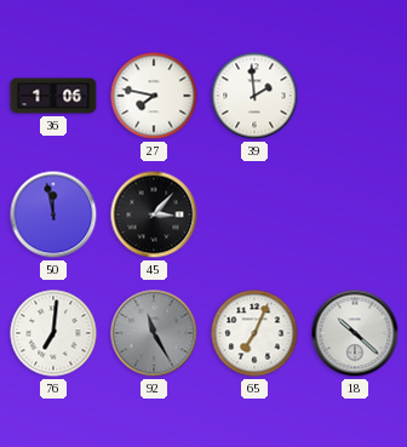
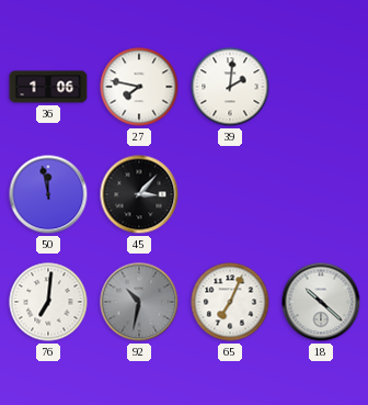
39: 1:59 -> 2:01
92: 11:25 -> 10:32
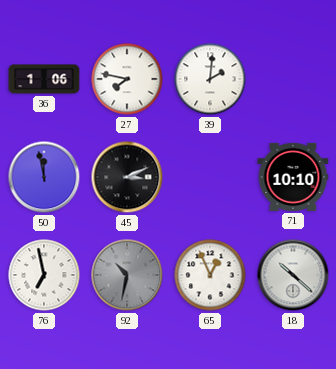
45: 3:07 -> 3:11
71: none -> 10:10
76: 7:01 -> 6:58
65: 7:04 -> 12:56
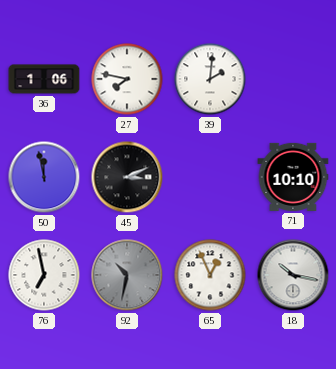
18: 10:22 -> 10:17
